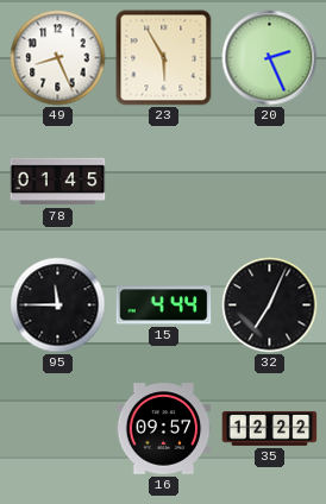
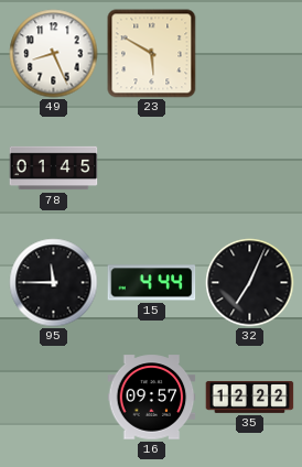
23: 5:55 -> 5:50
20: 2:26 -> none
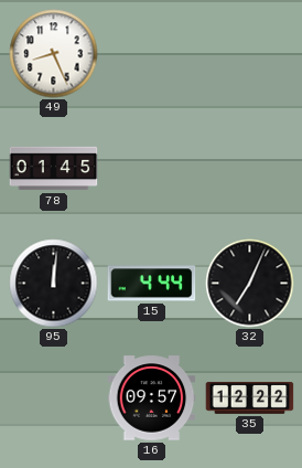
23: 5:50 -> none
95: 11:45 -> 12:01
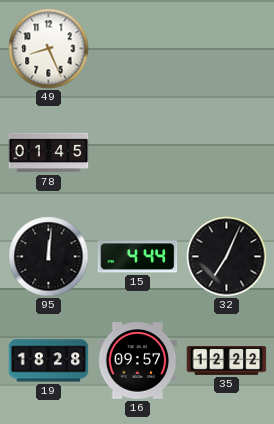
19: none -> 18:28
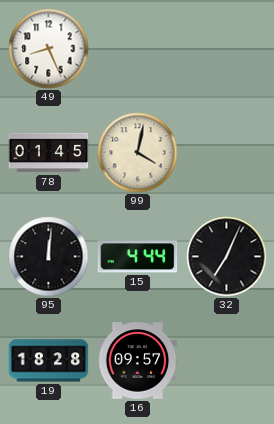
99: none -> 4:02
35: 12:22 -> none
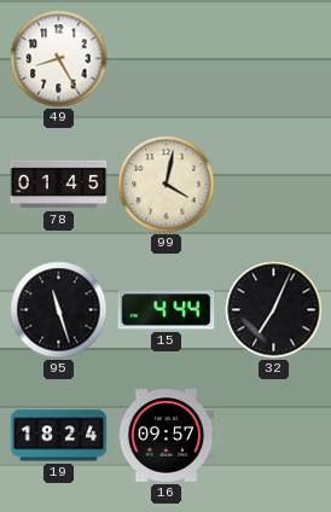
49: 8:26 -> 8:25
95: 12:01 -> 11:27
19: 18:28 -> 18:24
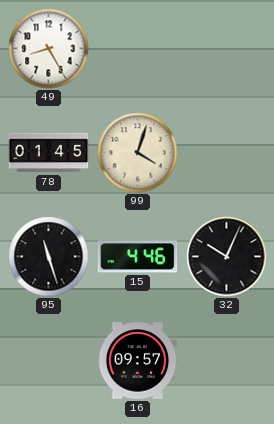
99: 4:02 -> 4:03
15: 4:44 -> 4:46
32: 7:04 -> 10:04
19: 18:24 -> none
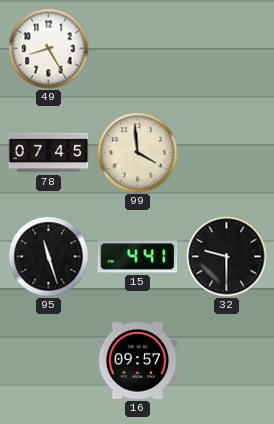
78: 01:45 -> 07:45
99: 4:03 -> 3:59
15: 4:46 -> 4:41
32: 10:04 -> 9:30
